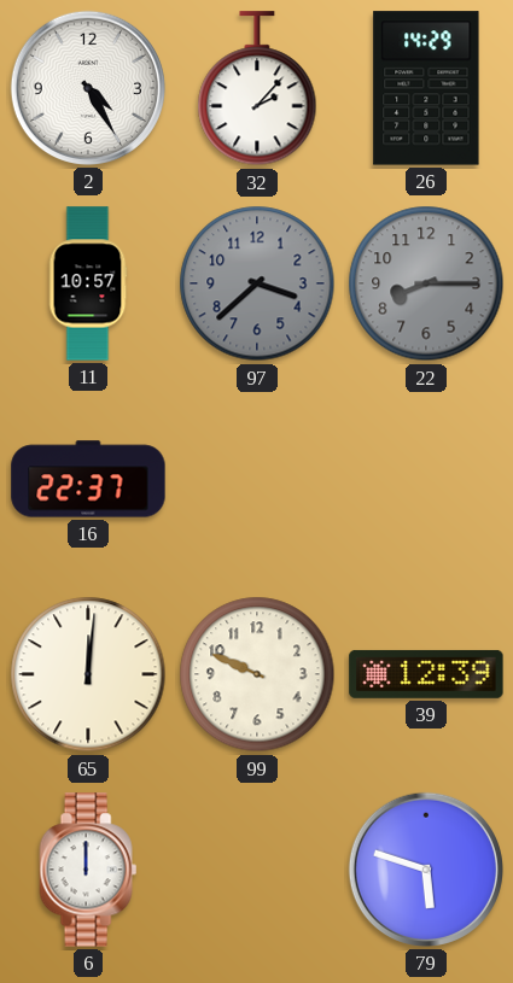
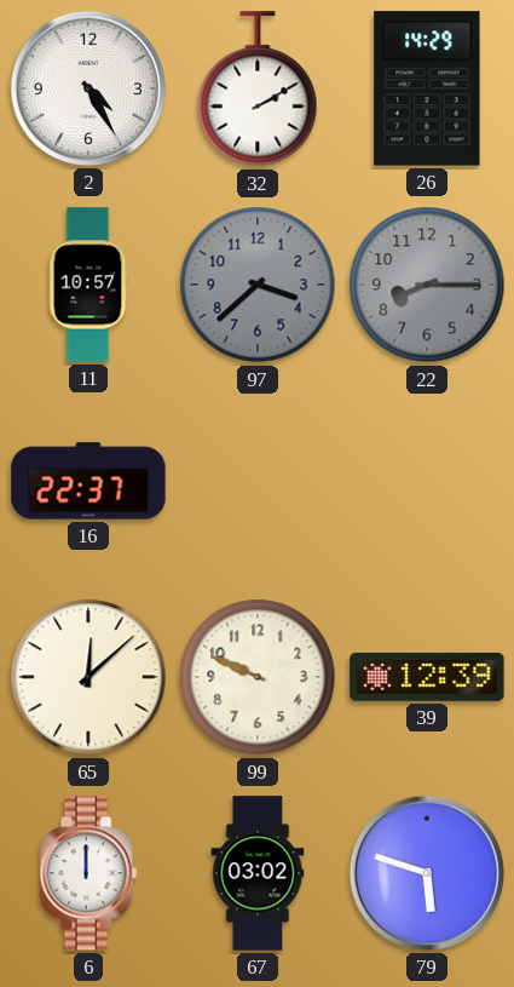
32: 2:07 -> 2:10
65: 12:01 -> 12:08
67: none -> 03:02
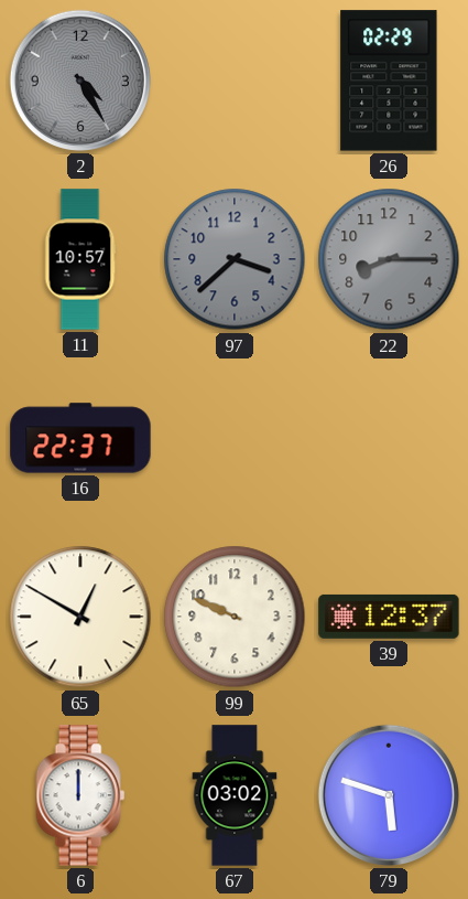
2 dial: white -> grey
32: 2:10 -> none
26: 14:29 -> 02:29
65: 12:08 -> 12:50
39: 12:39 -> 12:37
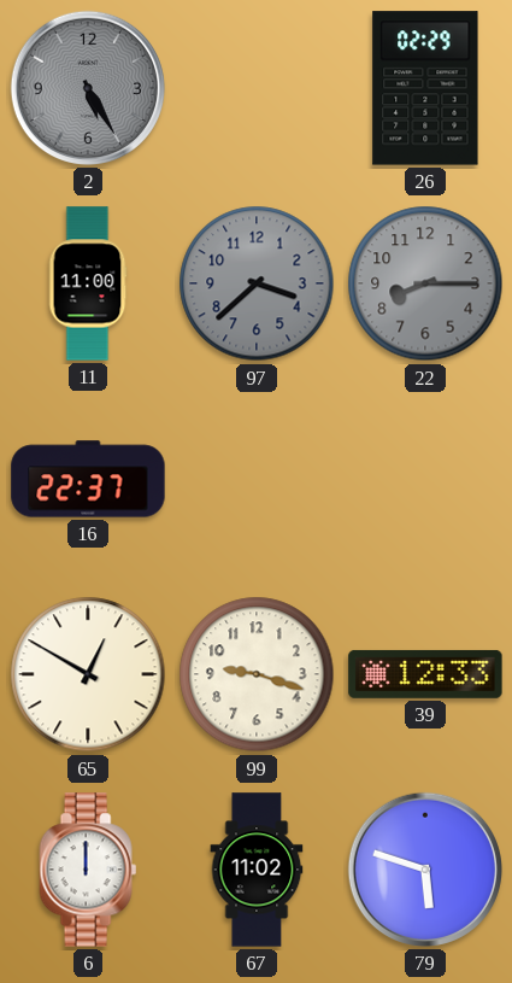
2: 4:25 -> 5:25
11: 10:57 -> 11:00
99: 9:49 -> 9:18
39: 12:37 -> 12:33
67: 03:02 -> 11:02
